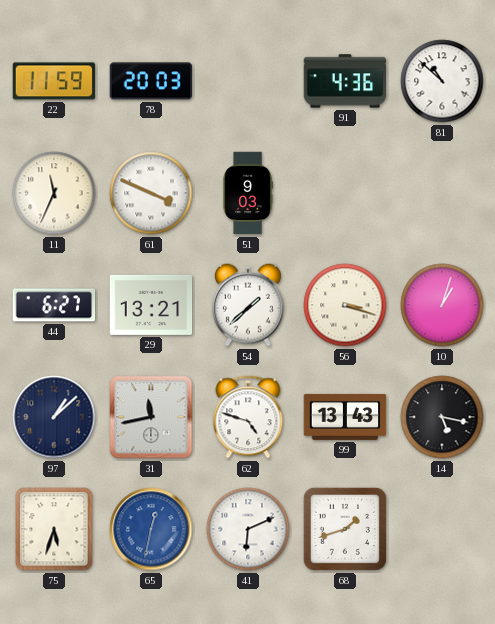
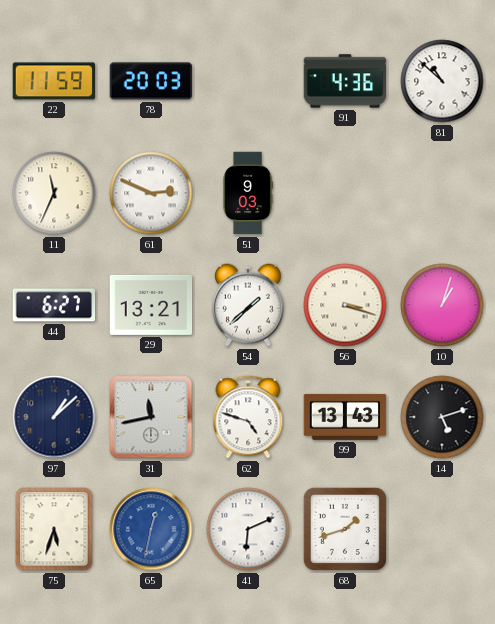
61: 3:49 -> 2:49
14: 5:17 -> 5:12
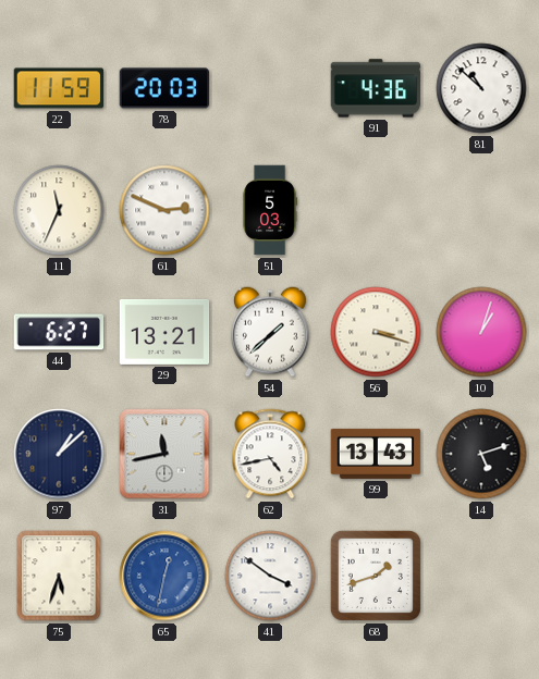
51: 9:03 -> 5:03
62: 4:48 -> 4:43
41: 6:11 -> 3:51
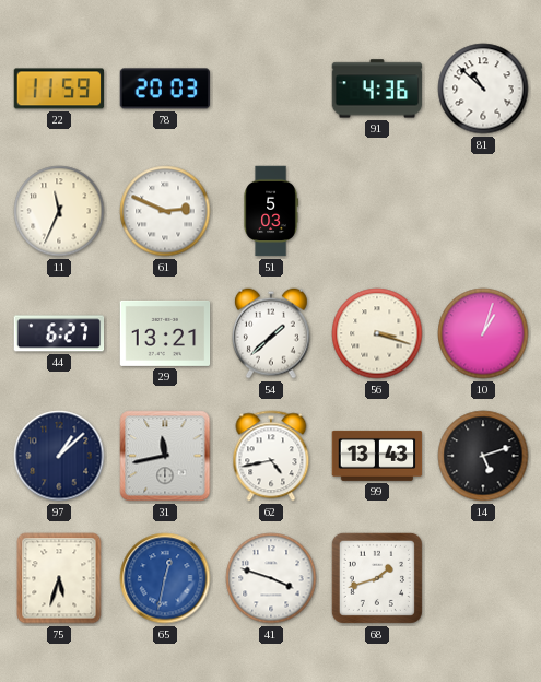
41: 3:51 -> 3:48
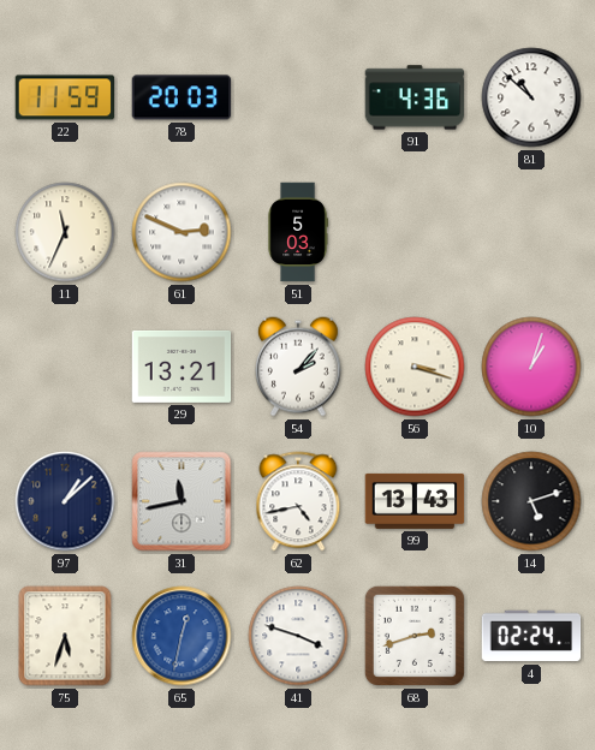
44: 6:27 -> none
54: 1:38 -> 2:07
68: 1:42 -> 2:42
4: none -> 02:24
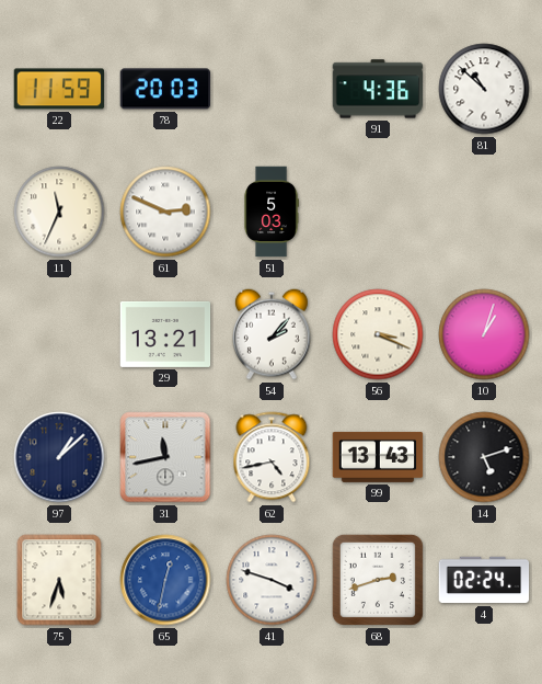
56: 3:18 -> 3:19
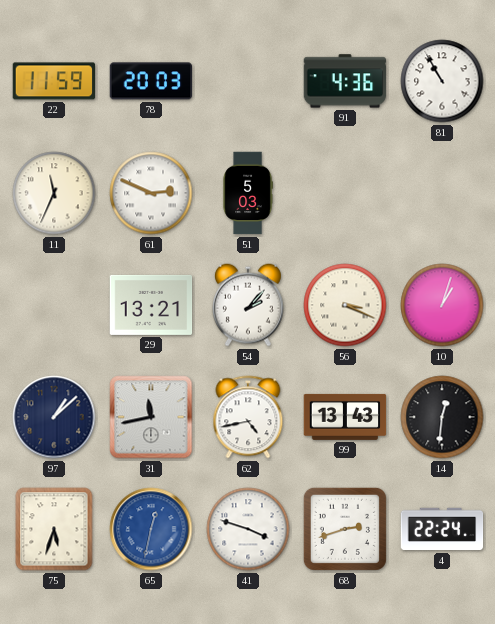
81: 10:52 -> 10:55
14: 5:12 -> 12:31
4: 02:24 -> 22:24
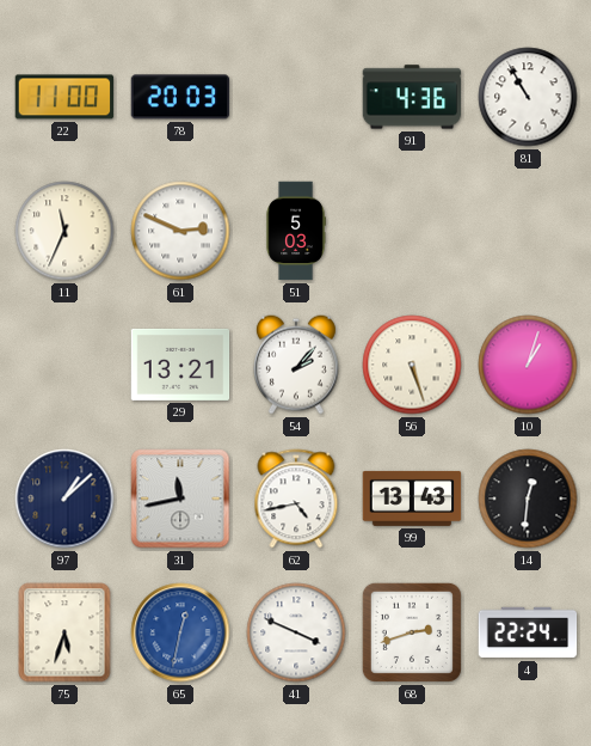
22: 11:59 -> 11:00
56: 3:19 -> 5:27
41: 3:48 -> 3:49
